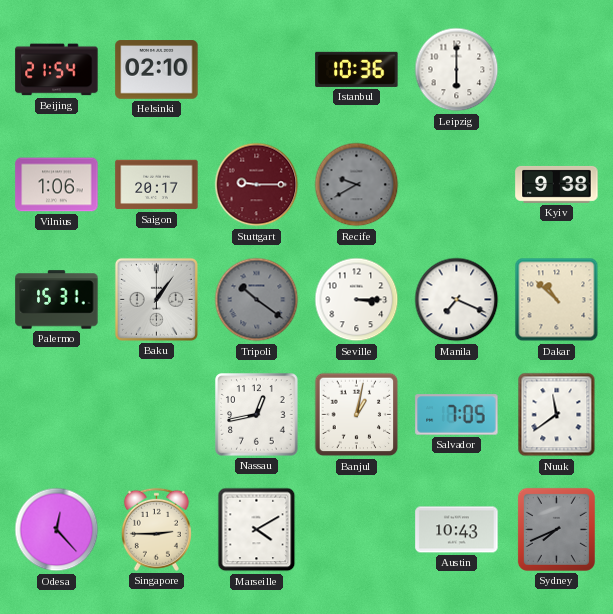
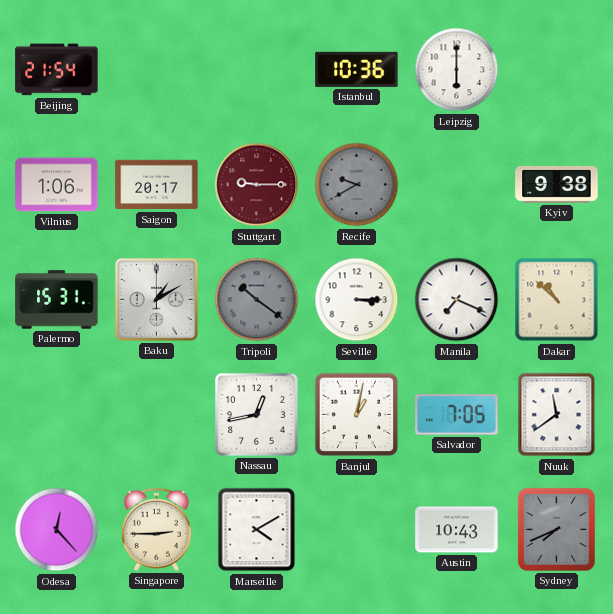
Helsinki: 02:10 -> none
Baku: 1:06 -> 1:10
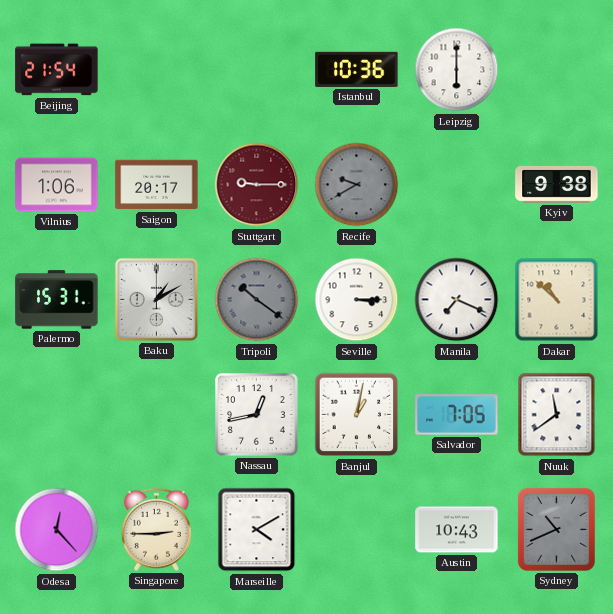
Sydney: 7:41 -> 10:41
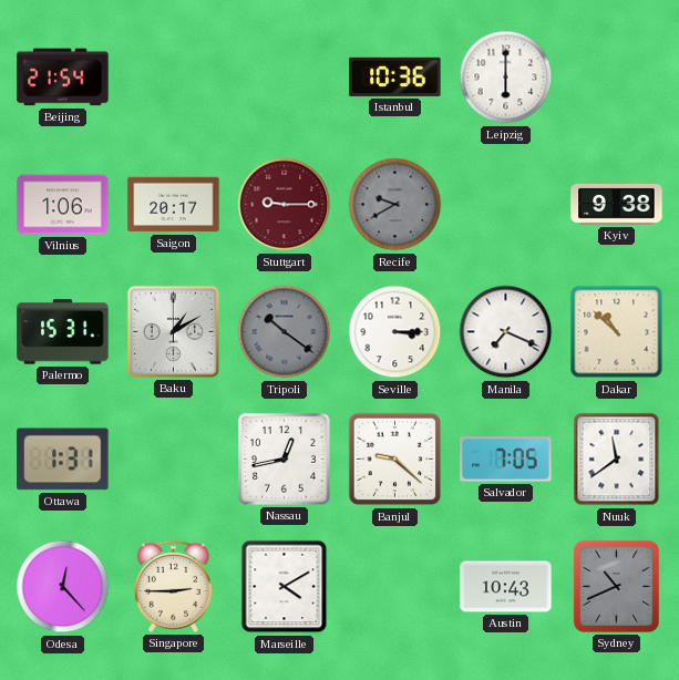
Ottawa: none -> 1:31
Banjul: 1:02 -> 9:22
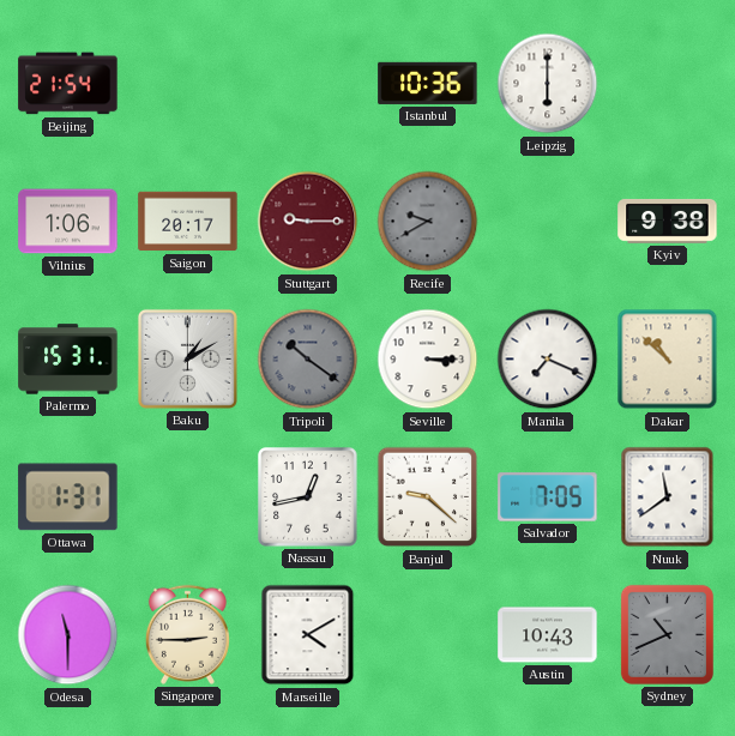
Odesa: 12:23 -> 11:30
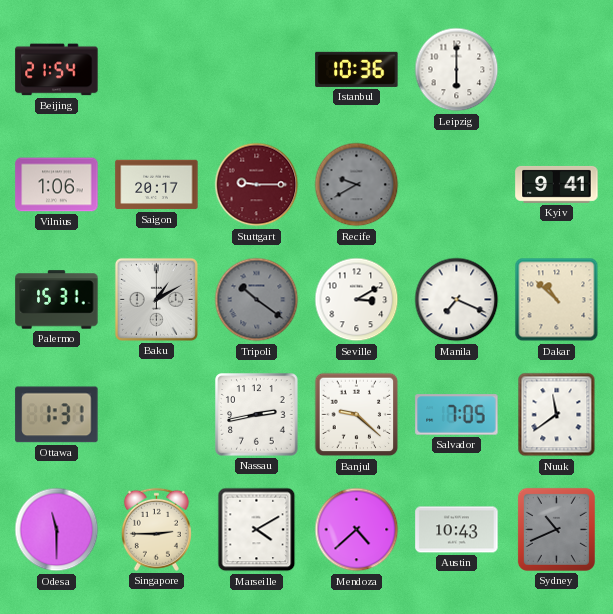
Kyiv: 9:38 -> 9:41
Seville: 3:15 -> 3:10
Nassau: 12:43 -> 2:43
Mendoza: none -> 4:38
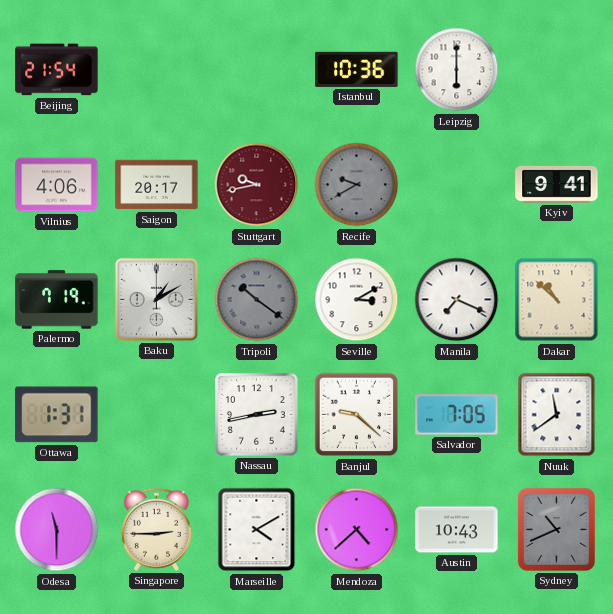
Vilnius: 1:06 -> 4:06
Stuttgart: 9:15 -> 9:43
Palermo: 15:31 -> 7:19
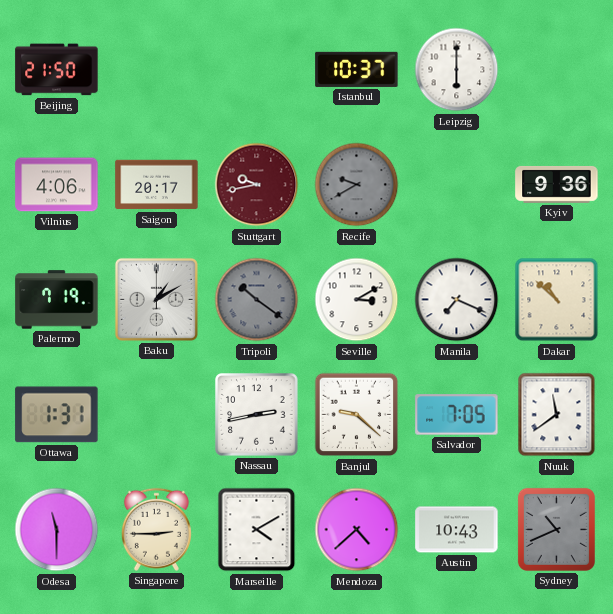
Beijing: 21:54 -> 21:50
Istanbul: 10:36 -> 10:37
Kyiv: 9:41 -> 9:36
